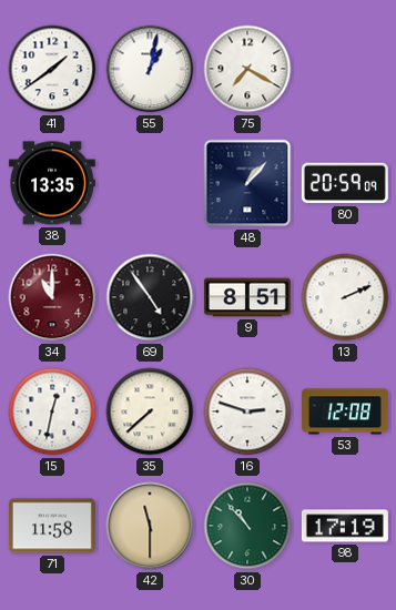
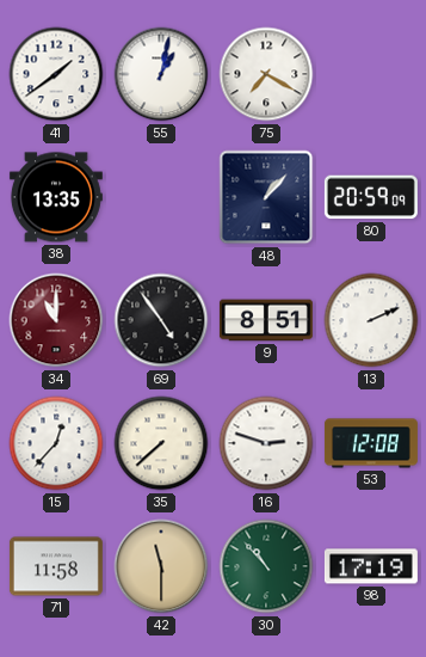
15: 12:32 -> 12:37
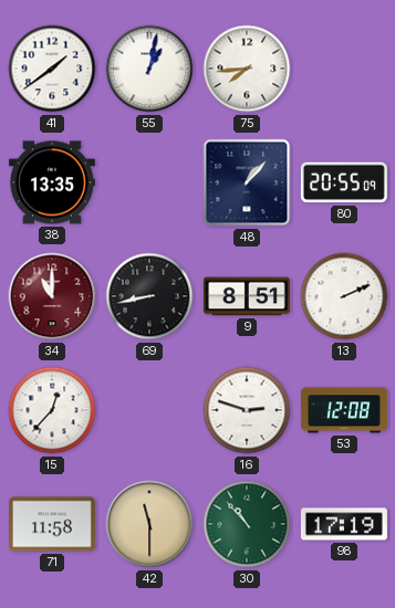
75: 7:20 -> 7:44
80: 20:59 -> 20:55
69: 4:54 -> 8:43
35: 7:38 -> none
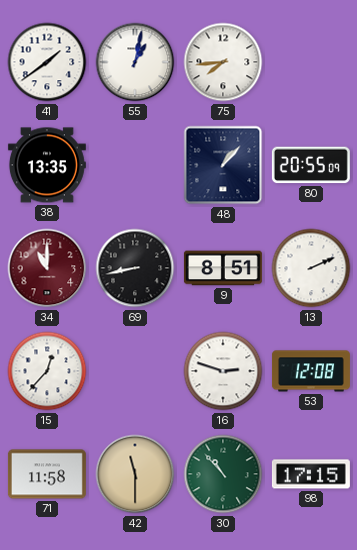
98: 17:19 -> 17:15
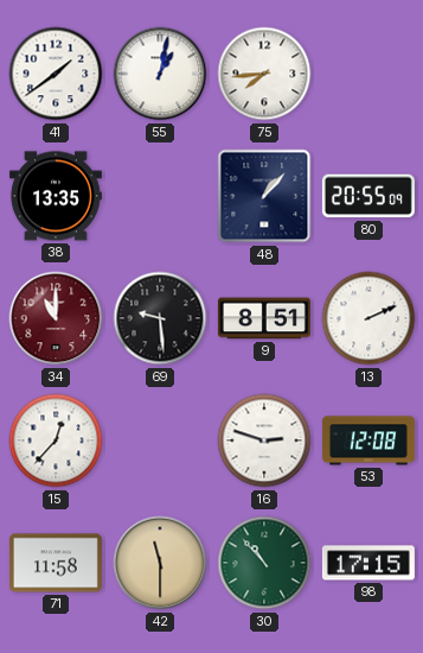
69: 8:43 -> 9:29
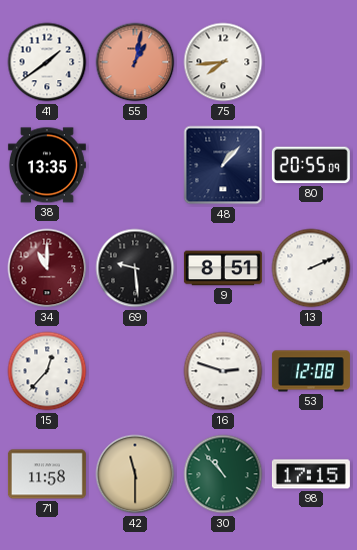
55 dial: white -> salmon
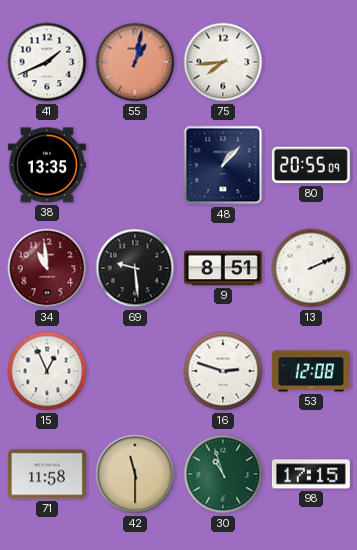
41: 1:39 -> 1:41
34: 11:00 -> 10:59
15: 12:37 -> 12:56
30: 10:53 -> 10:57
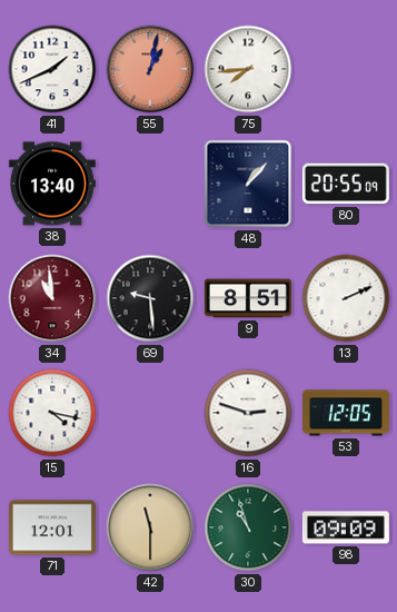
38: 13:35 -> 13:40
15: 12:56 -> 4:17
53: 12:08 -> 12:05
71: 11:58 -> 12:01
98: 17:15 -> 09:09
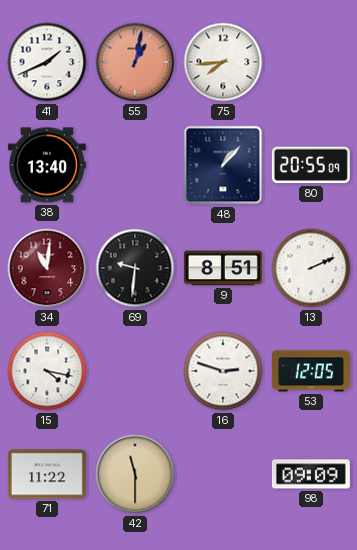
34: 10:59 -> 11:01
69: 9:29 -> 9:31
71: 12:01 -> 11:22
30: 10:57 -> none
